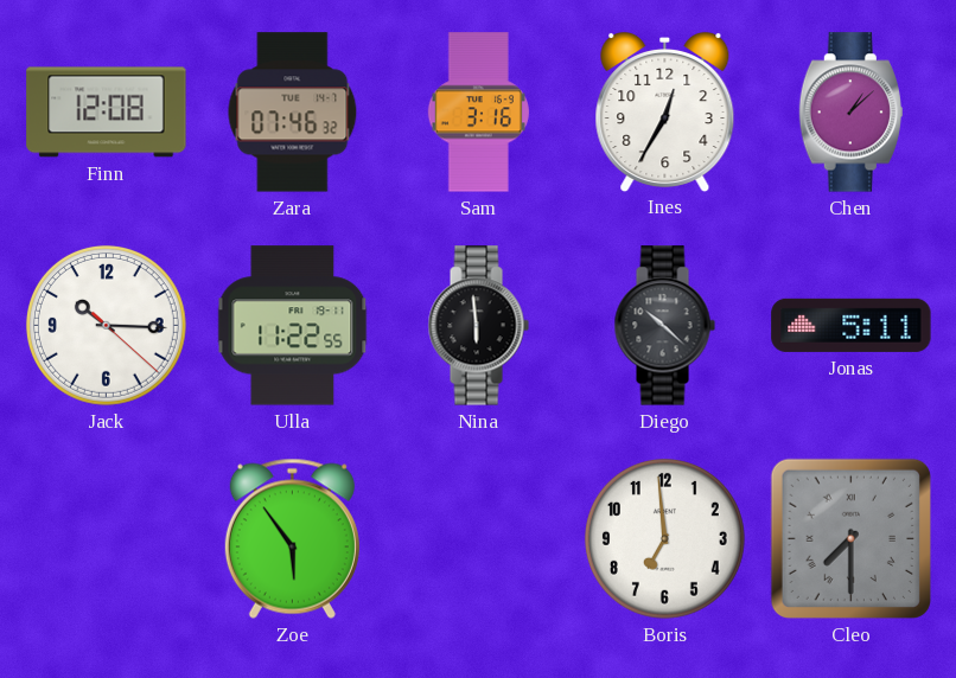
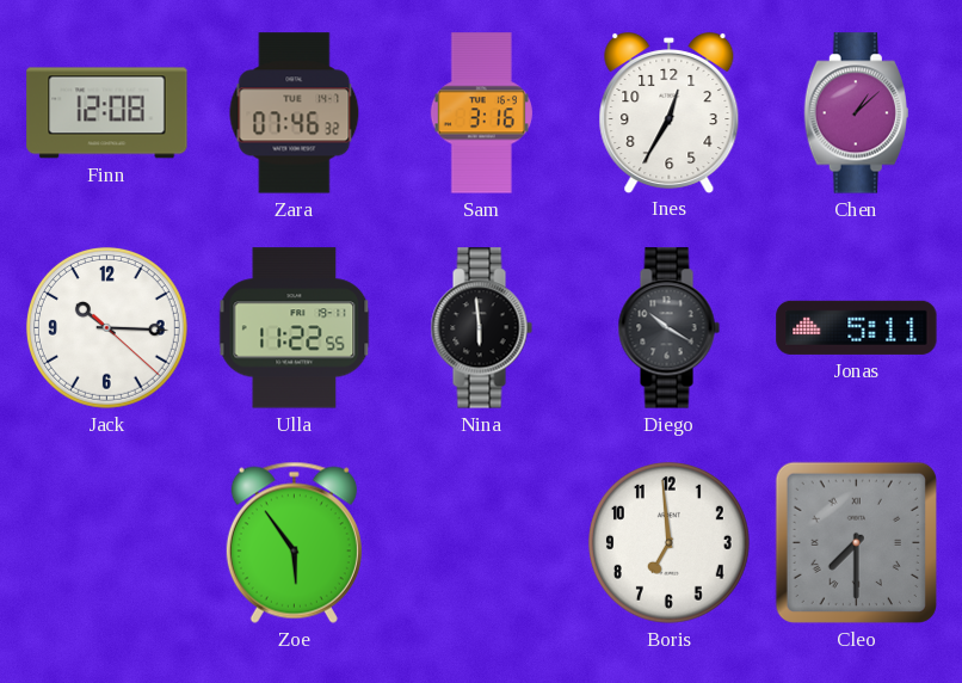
Diego: 10:22 -> 10:20
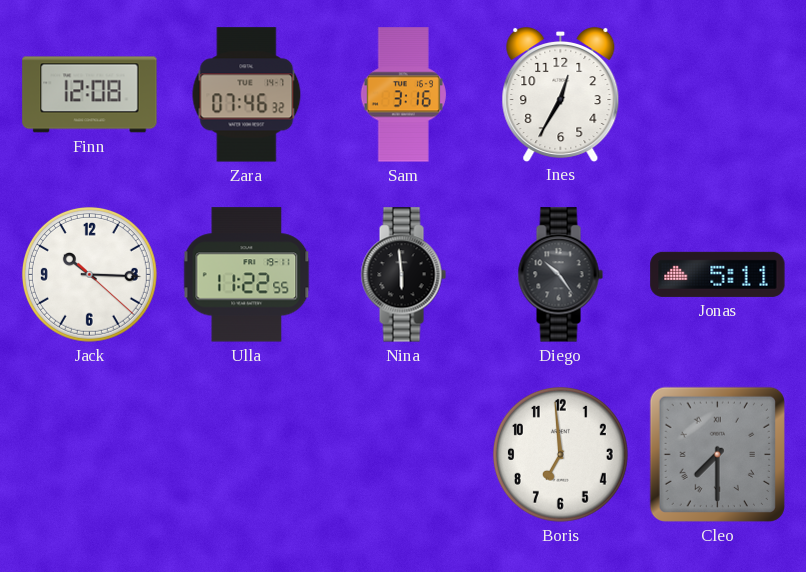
Chen: 1:08 -> none
Diego: 10:20 -> 10:24
Zoe: 5:54 -> none
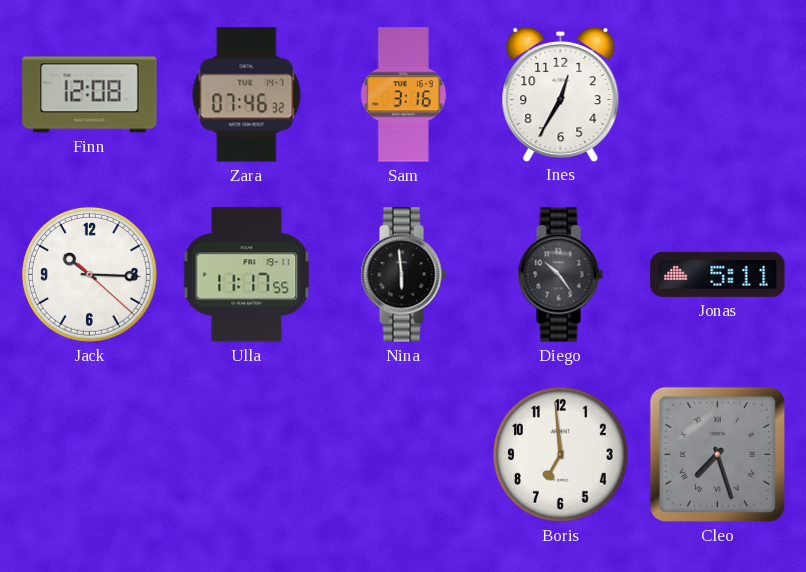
Ulla: 11:22 -> 11:17
Cleo: 7:30 -> 7:27
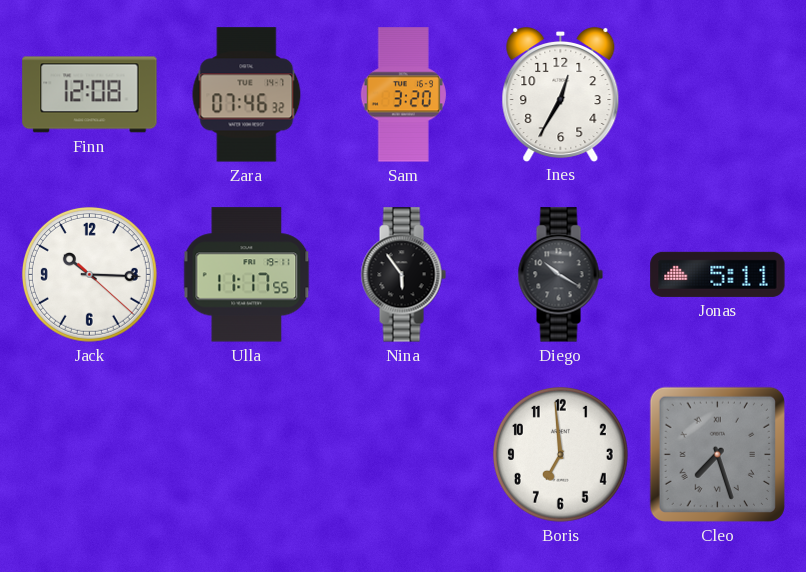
Sam: 3:16 -> 3:20
Nina: 5:59 -> 5:54
Diego: 10:24 -> 10:20
